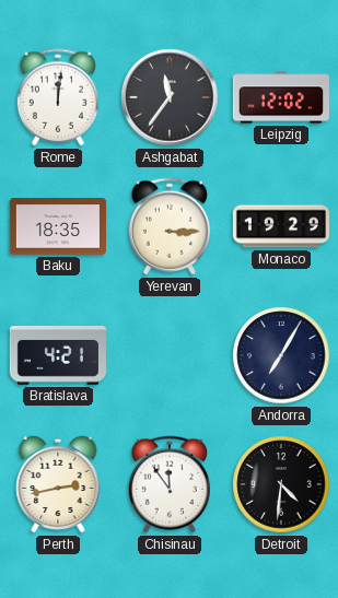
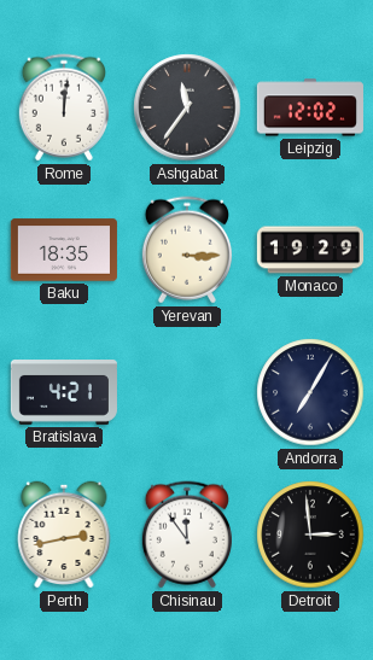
Detroit: 4:31 -> 2:59
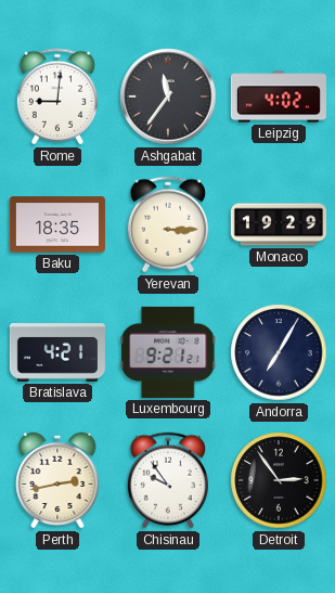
Rome: 12:01 -> 9:01
Leipzig: 12:02 -> 4:02
Luxembourg: none -> 9:21
Chisinau: 11:54 -> 9:54
Detroit: 2:59 -> 2:54
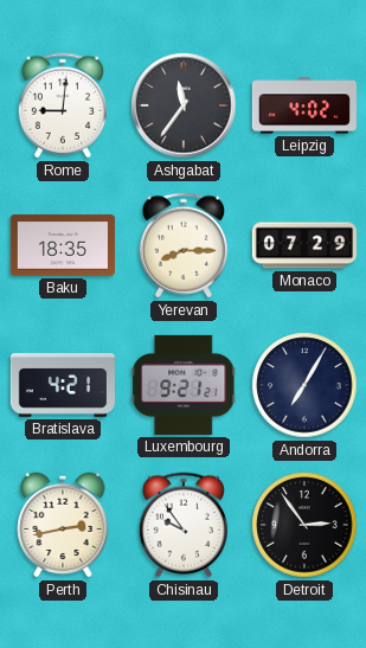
Yerevan: 3:15 -> 8:15
Monaco: 19:29 -> 07:29
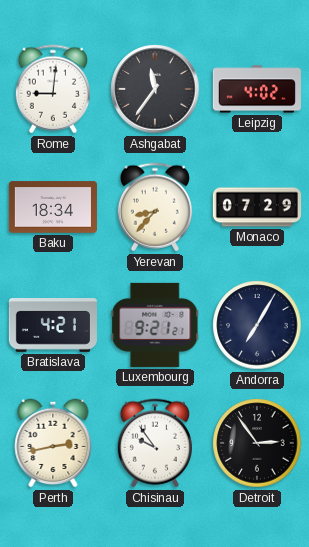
Baku: 18:35 -> 18:34
Yerevan: 8:15 -> 8:37
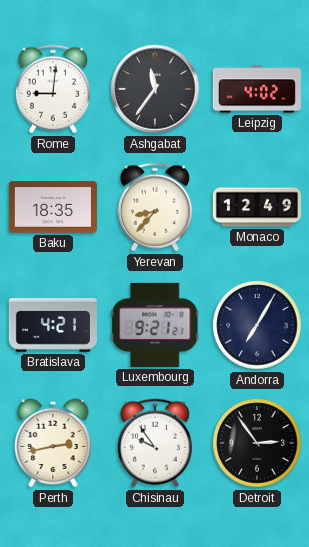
Baku: 18:34 -> 18:35
Monaco: 07:29 -> 12:49
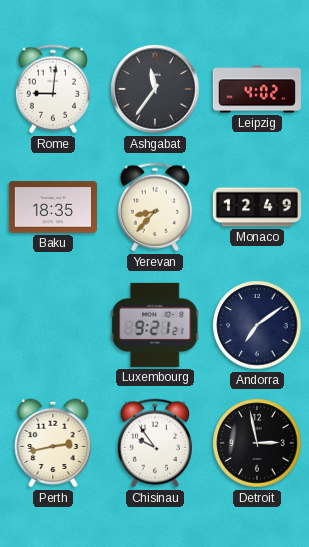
Bratislava: 4:21 -> none
Andorra: 7:05 -> 7:09
Detroit: 2:54 -> 2:58
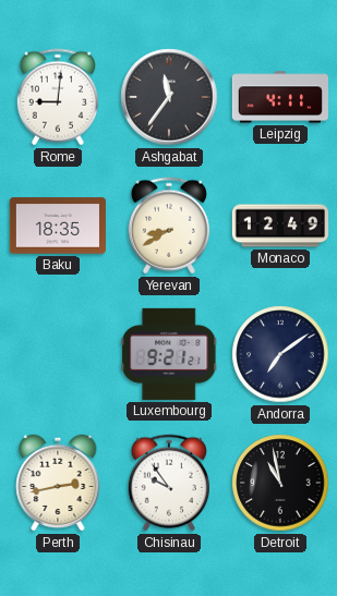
Leipzig: 4:02 -> 4:11
Yerevan: 8:37 -> 8:40
Detroit: 2:58 -> 10:58
